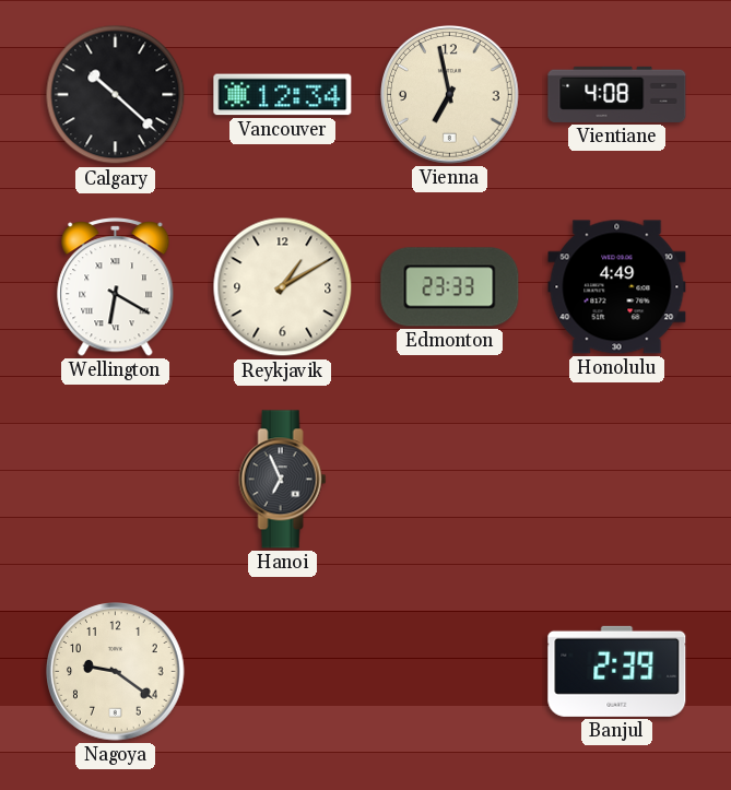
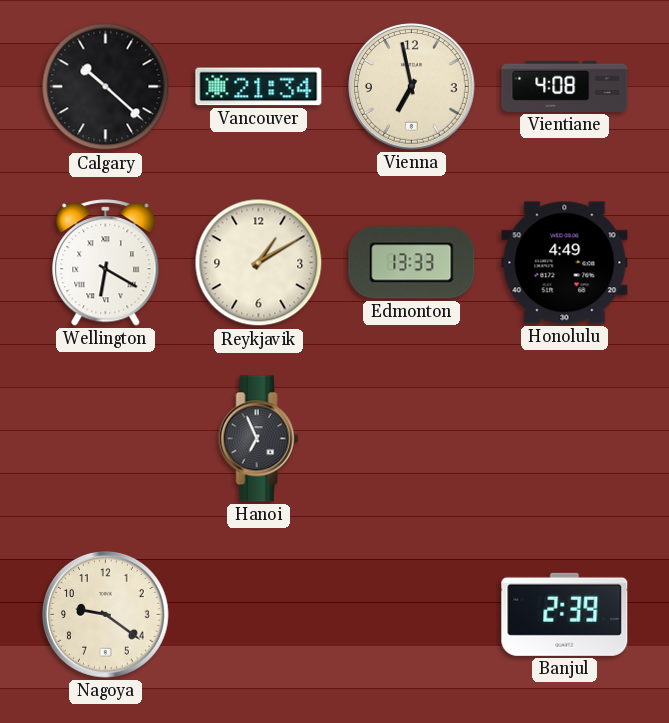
Vancouver: 12:34 -> 21:34
Edmonton: 23:33 -> 13:33
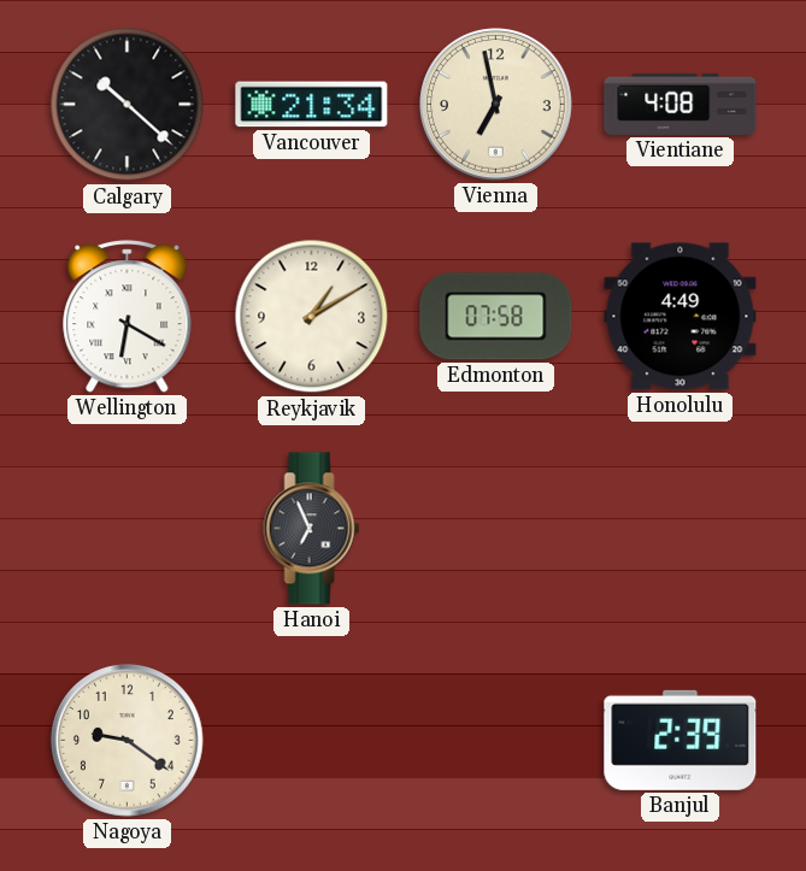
Edmonton: 13:33 -> 07:58
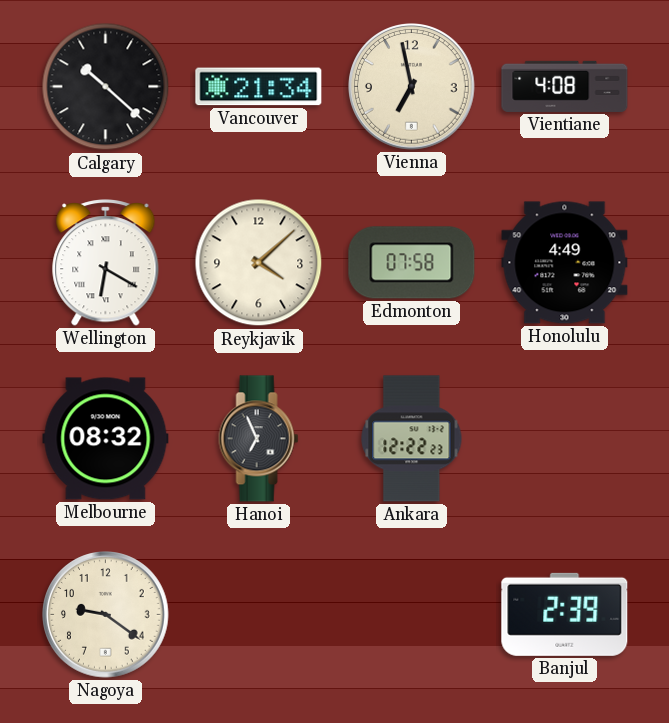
Reykjavik: 1:10 -> 4:08
Melbourne: none -> 08:32
Ankara: none -> 12:22
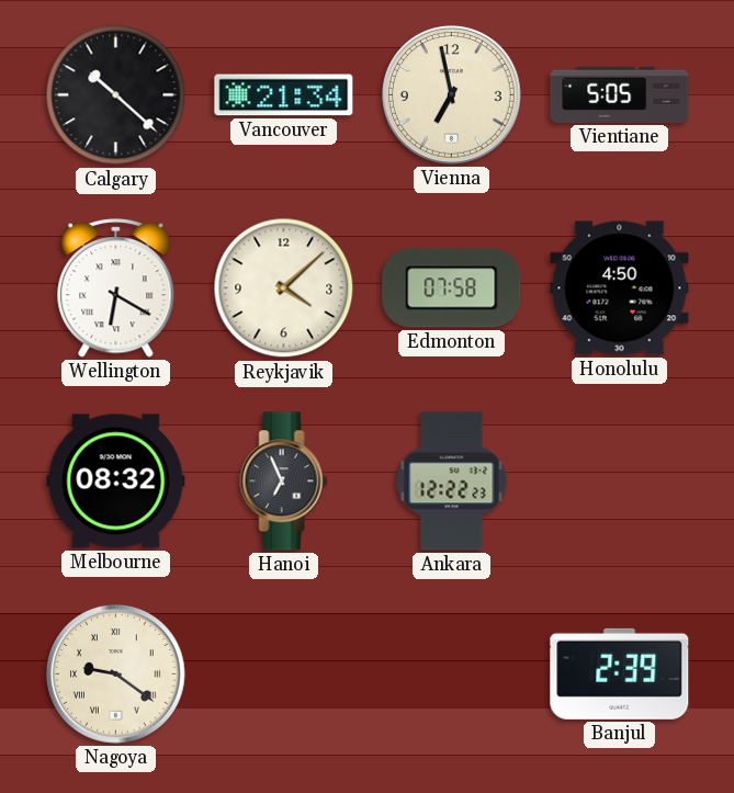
Vientiane: 4:08 -> 5:05
Honolulu: 4:49 -> 4:50
Nagoya numerals: Arabic -> Roman
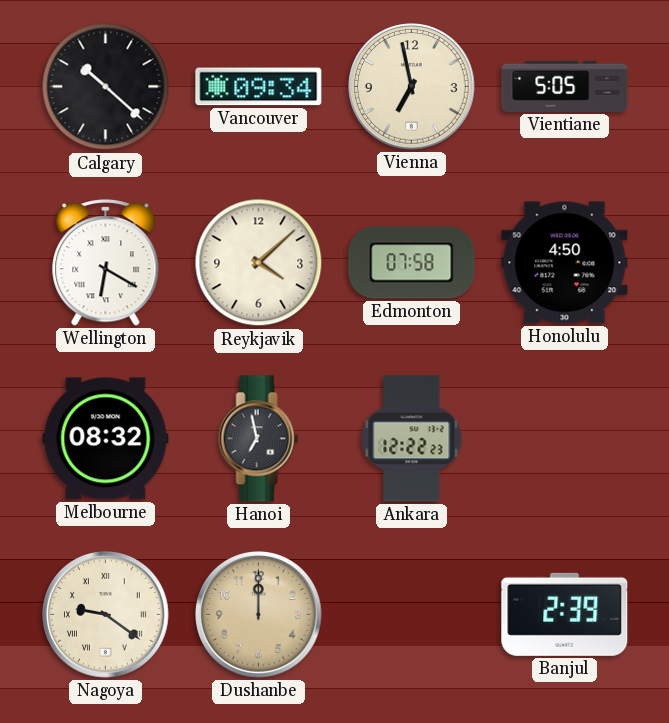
Vancouver: 21:34 -> 09:34
Hanoi: 6:56 -> 6:58
Dushanbe: none -> 12:00
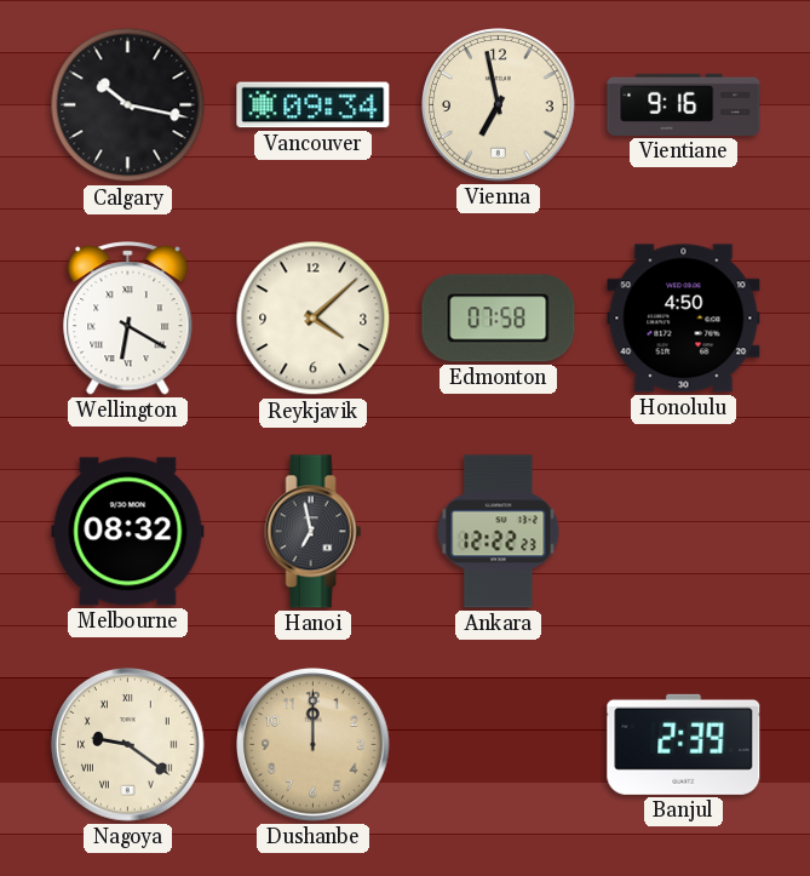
Calgary: 10:22 -> 10:17
Vientiane: 5:05 -> 9:16
